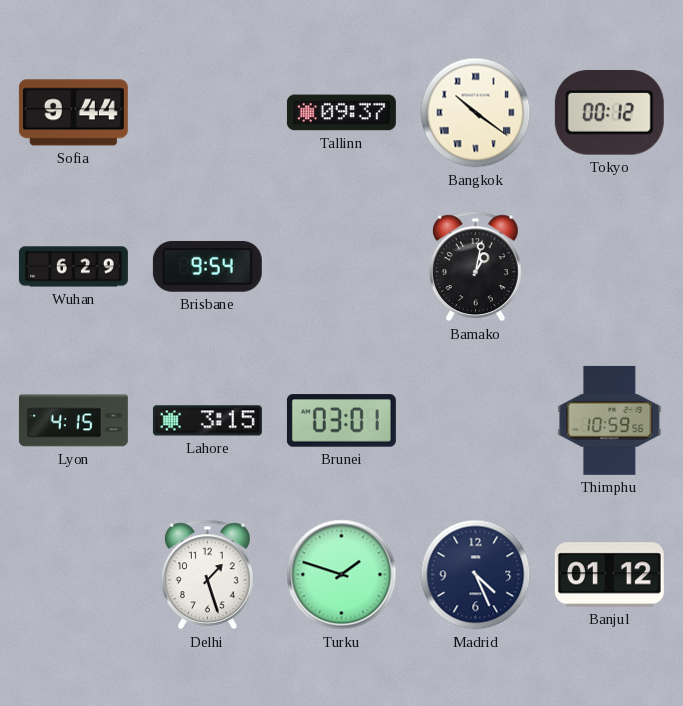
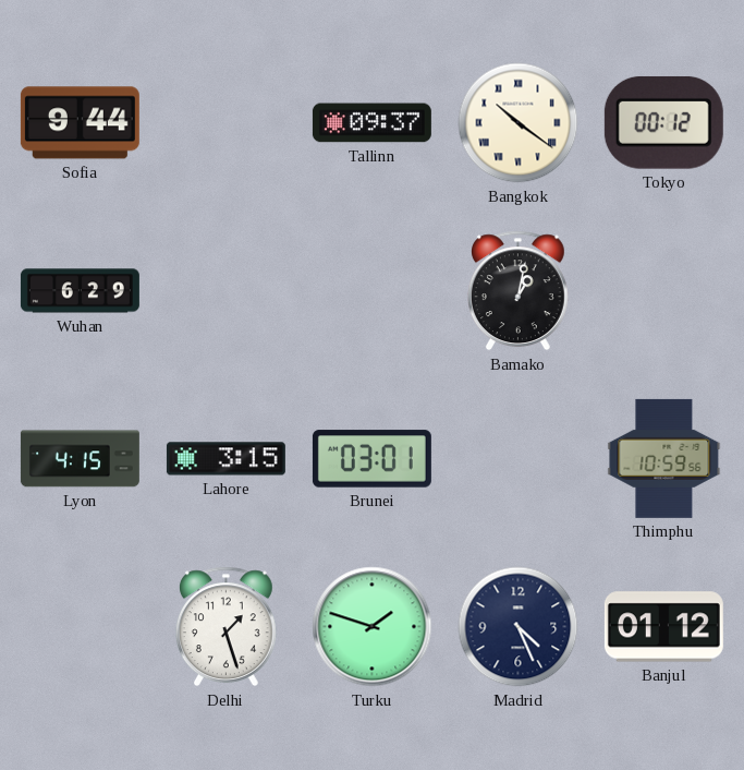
Brisbane: 9:54 -> none
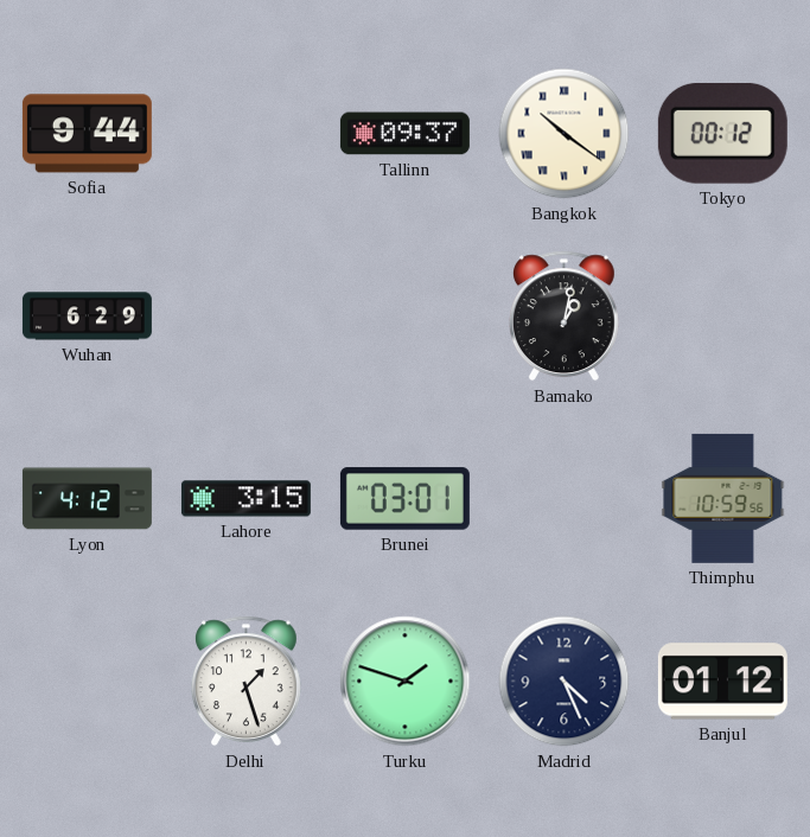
Lyon: 4:15 -> 4:12
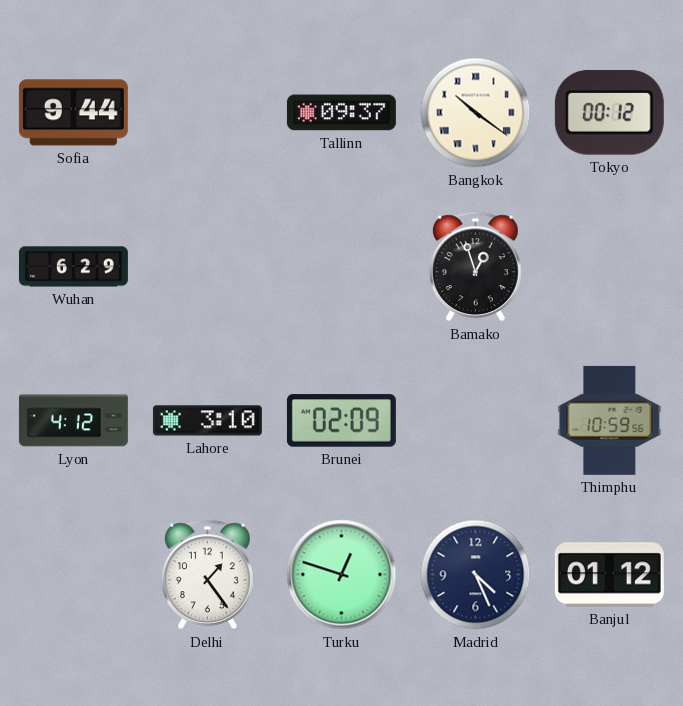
Bamako: 1:02 -> 12:57
Lahore: 3:15 -> 3:10
Brunei: 03:01 -> 02:09
Delhi: 1:27 -> 1:24
Turku: 1:48 -> 12:48
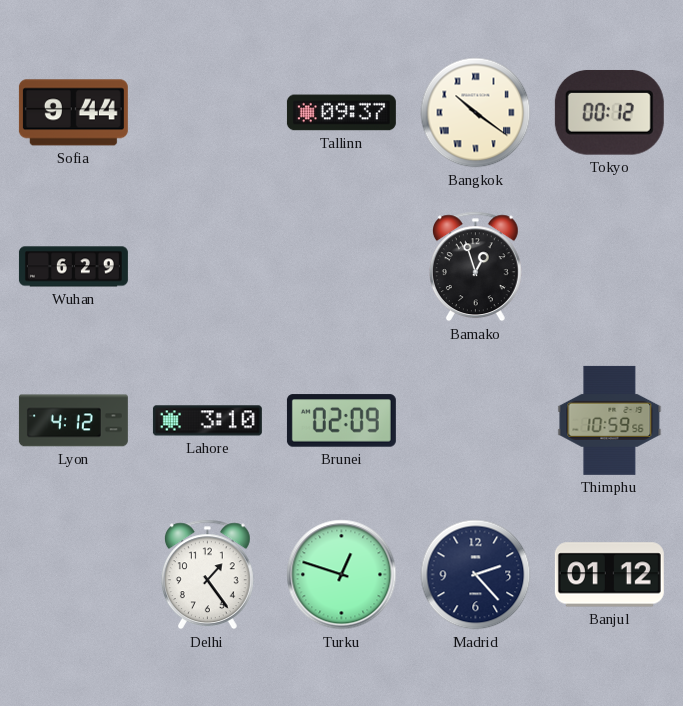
Madrid: 4:26 -> 2:23
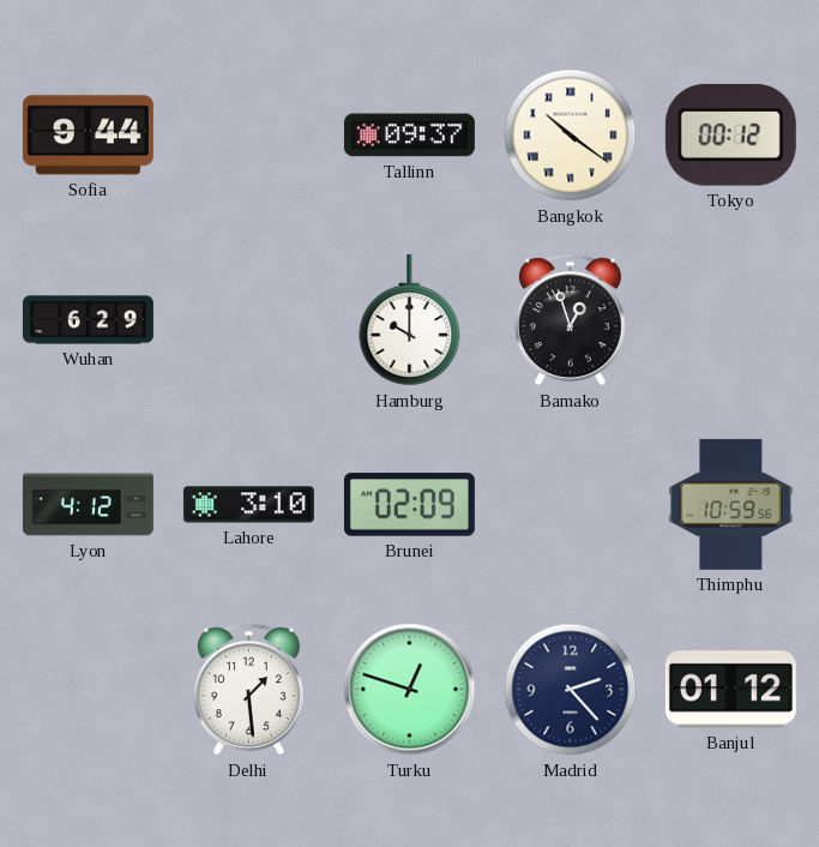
Hamburg: none -> 10:00
Delhi: 1:24 -> 1:29
